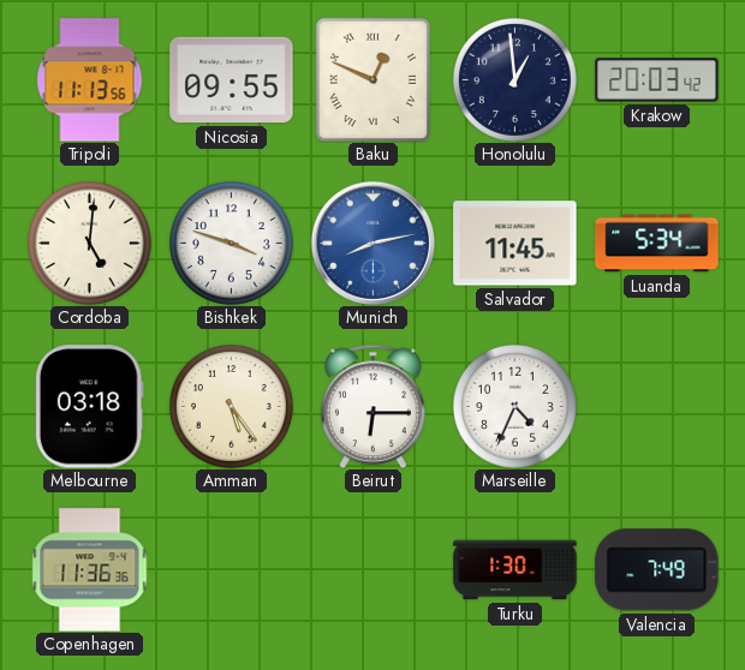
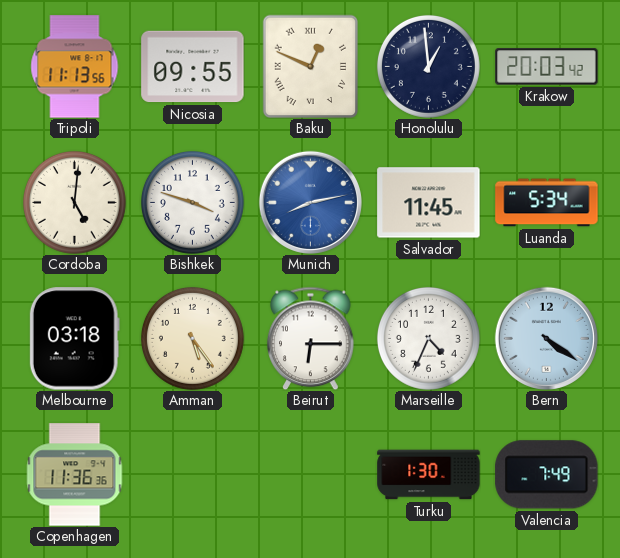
Bern: none -> 4:21
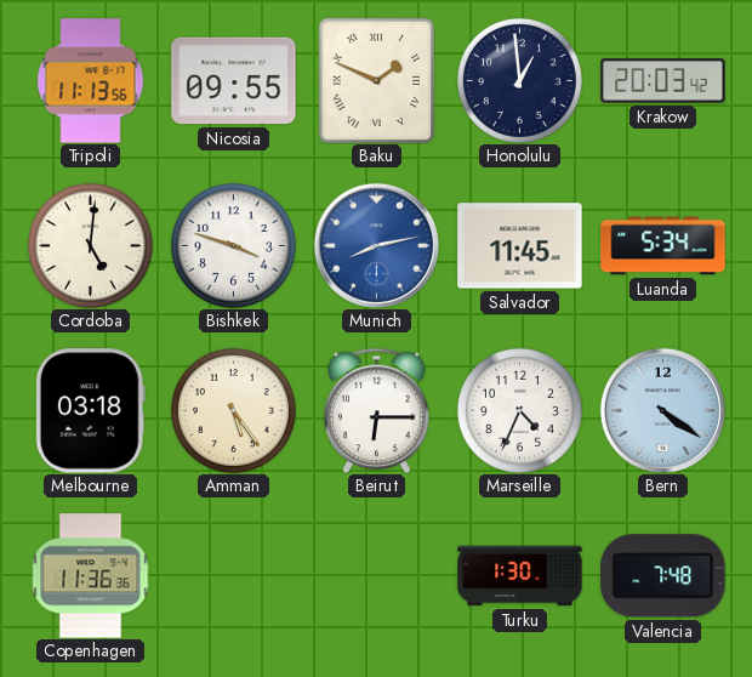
Baku: 12:49 -> 1:49
Valencia: 7:49 -> 7:48
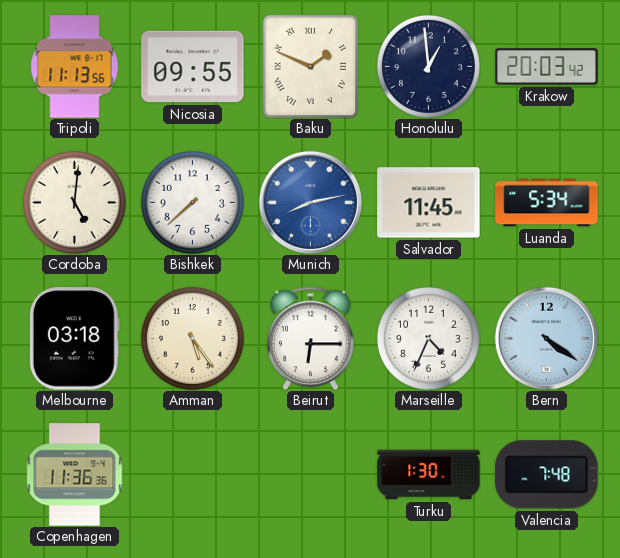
Bishkek: 3:48 -> 7:38
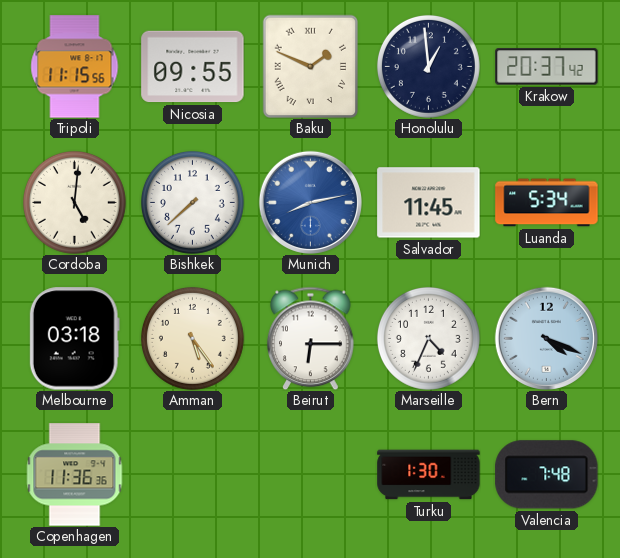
Tripoli: 11:13 -> 11:15
Krakow: 20:03 -> 20:37
Bern: 4:21 -> 4:19
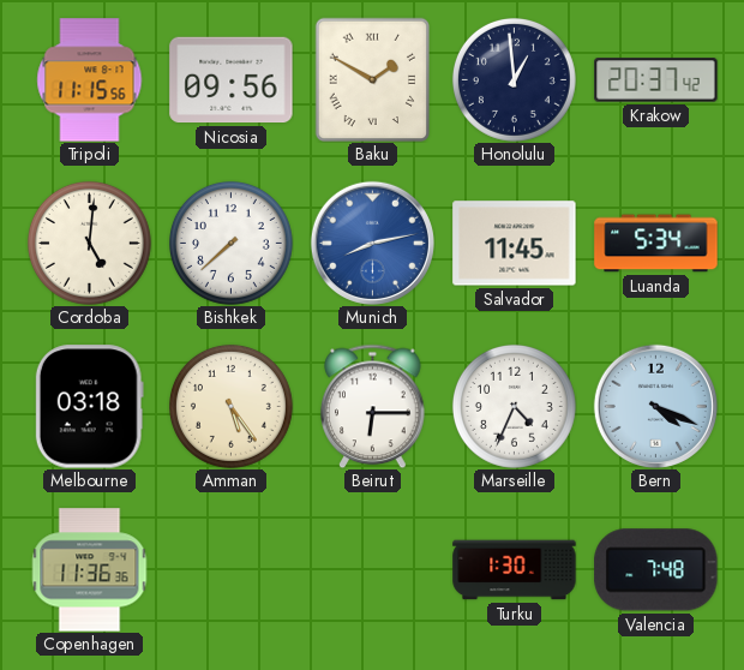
Nicosia: 09:55 -> 09:56
Baku: 1:49 -> 1:50
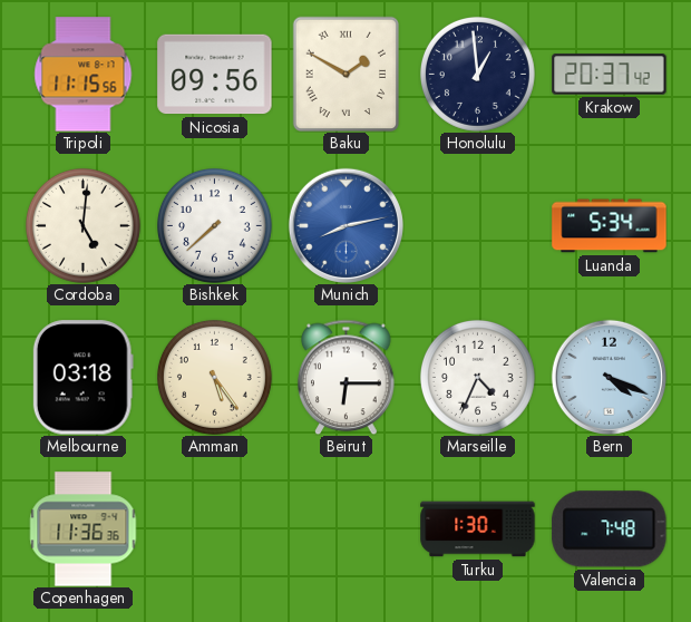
Salvador: 11:45 -> none
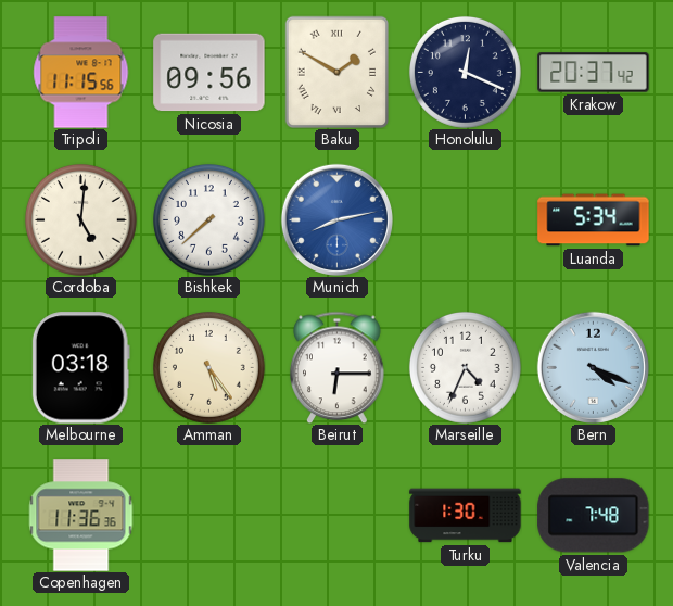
Honolulu: 12:59 -> 12:19
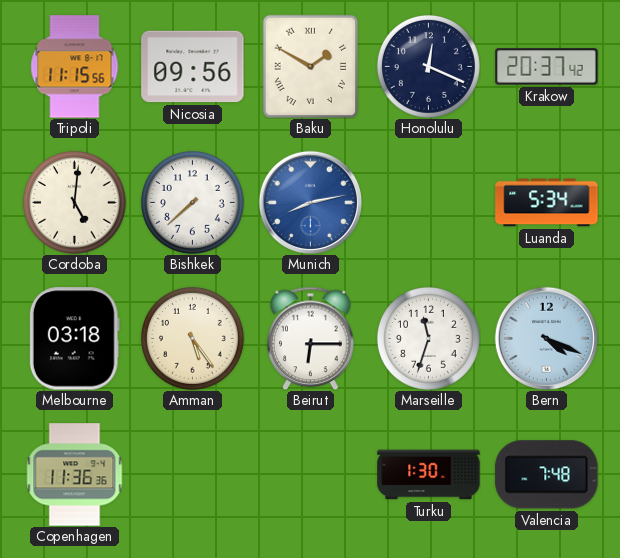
Marseille: 4:34 -> 11:33
